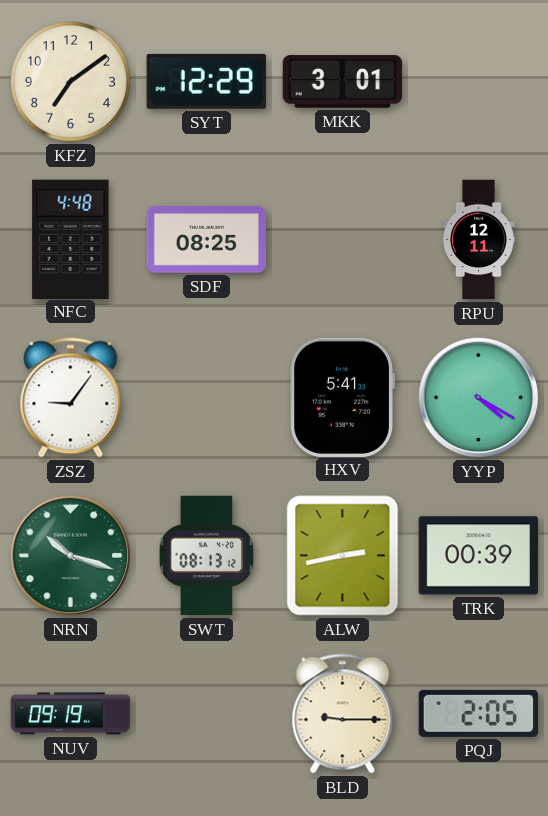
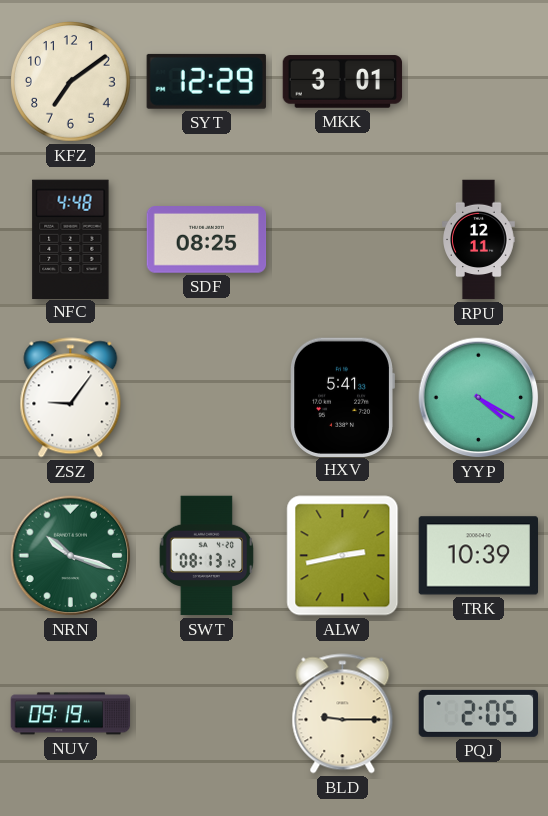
TRK: 00:39 -> 10:39
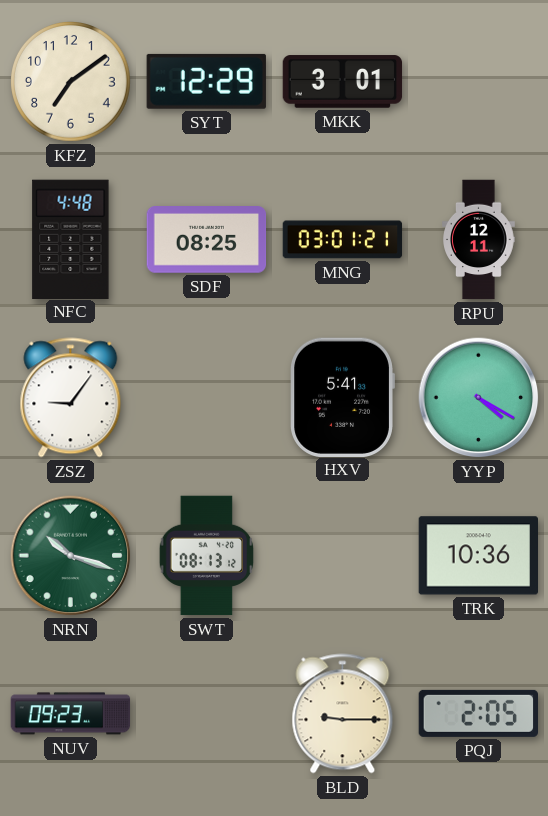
MNG: none -> 03:01
ALW: 2:43 -> none
TRK: 10:39 -> 10:36
NUV: 09:19 -> 09:23
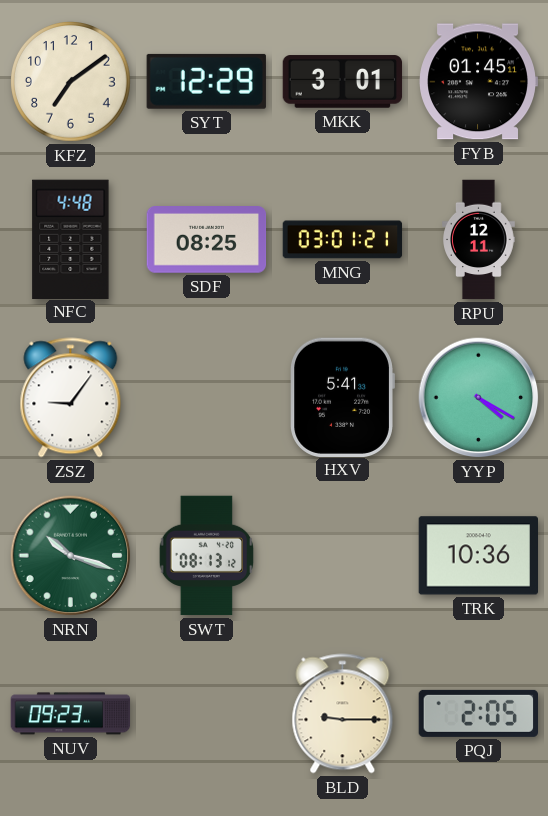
FYB: none -> 01:45
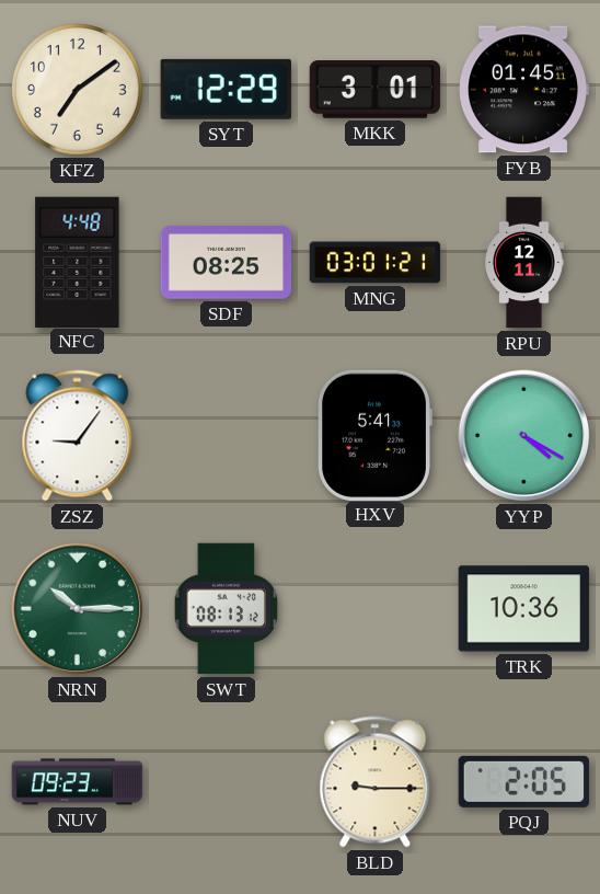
NRN: 10:18 -> 10:15
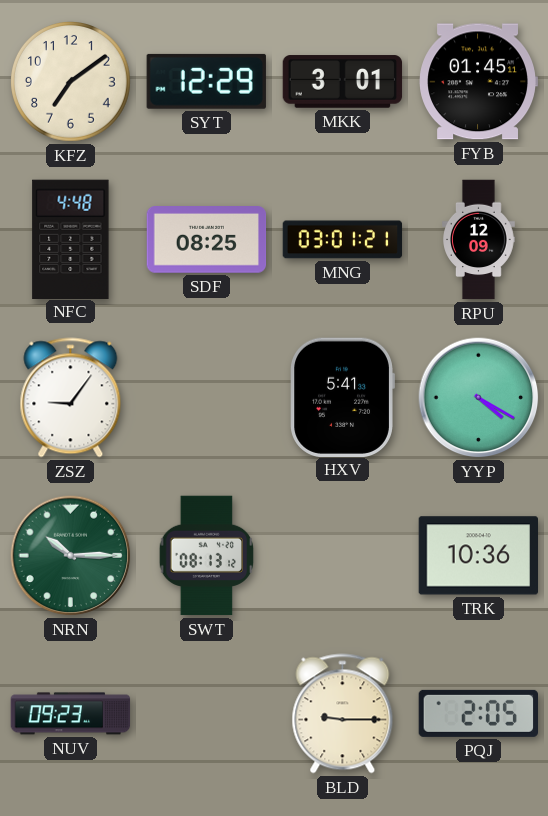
RPU: 12:11 -> 12:09
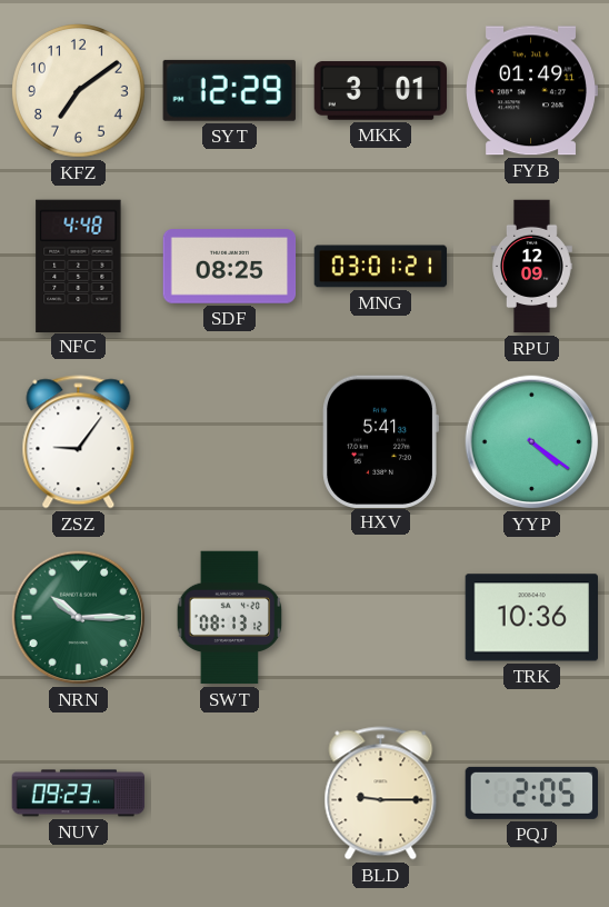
FYB: 01:45 -> 01:49
YYP: 4:20 -> 4:21
